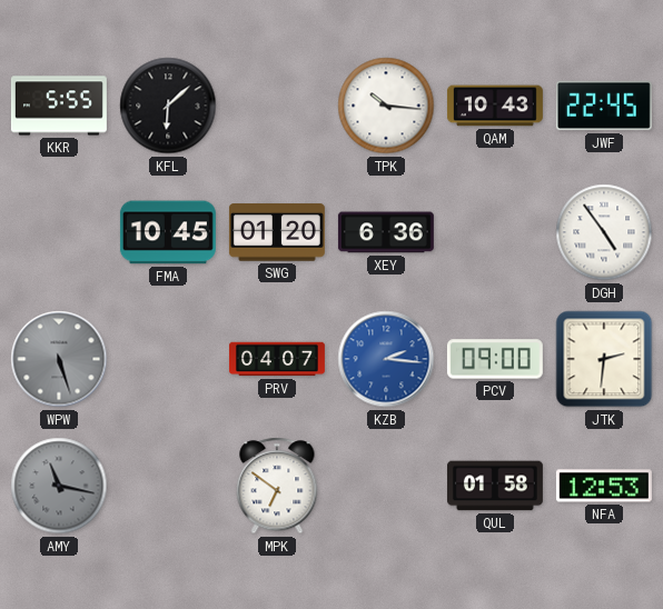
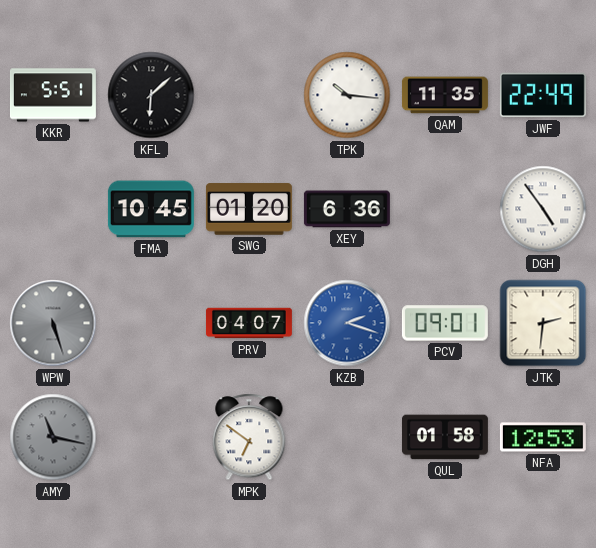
KKR: 5:55 -> 5:51
QAM: 10:43 -> 11:35
JWF: 22:45 -> 22:49
KZB: 2:16 -> 2:18
PCV: 09:00 -> 09:01
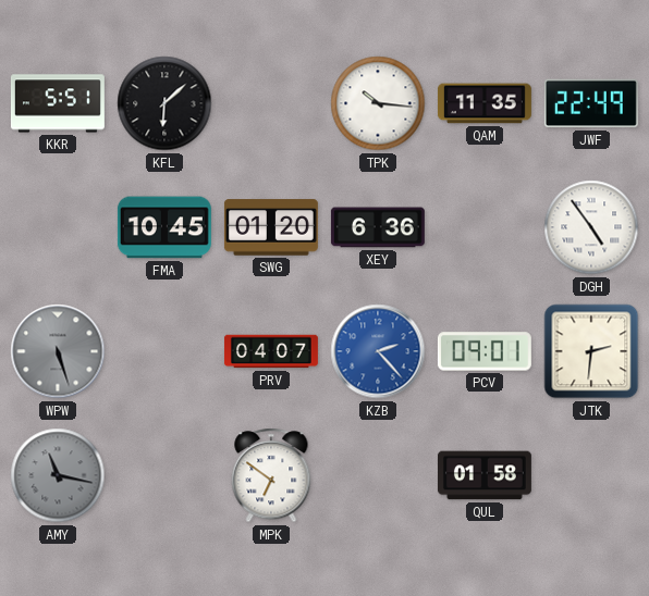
KZB: 2:18 -> 2:23
NFA: 12:53 -> none
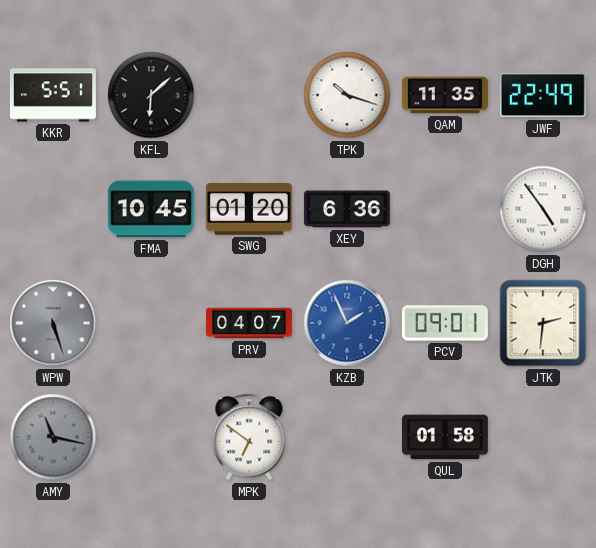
TPK: 10:16 -> 10:18
KZB: 2:23 -> 1:56
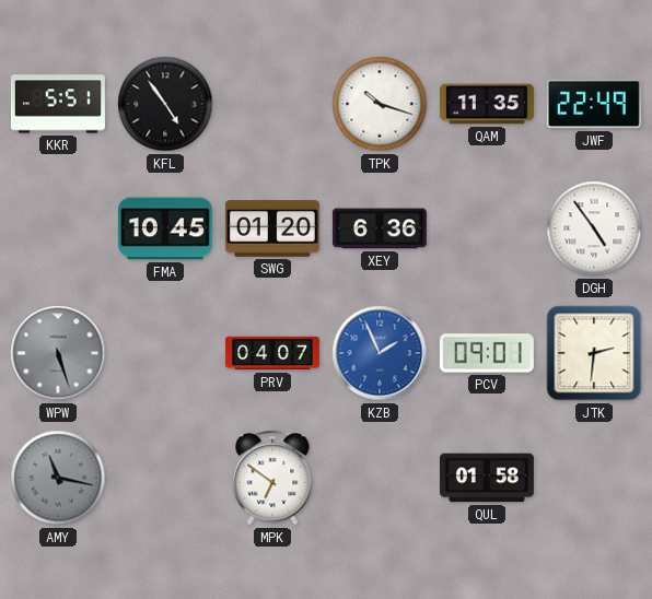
KFL: 6:08 -> 4:54
